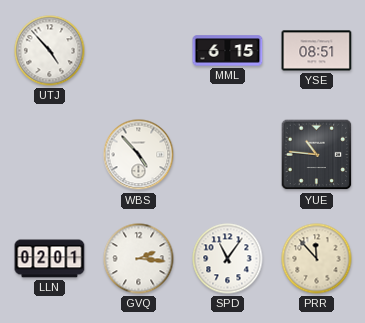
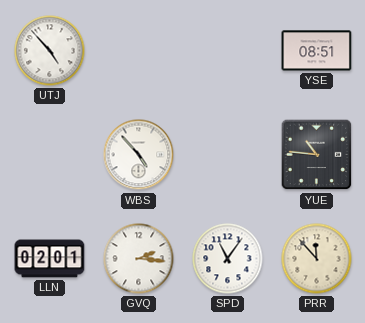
MML: 6:15 -> none
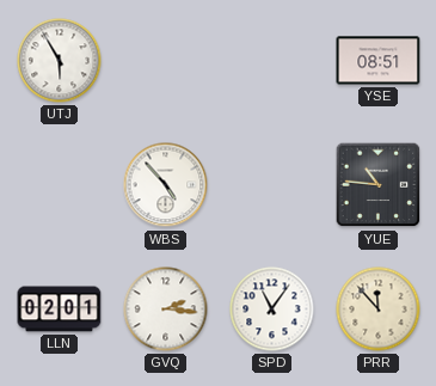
UTJ: 4:53 -> 5:55
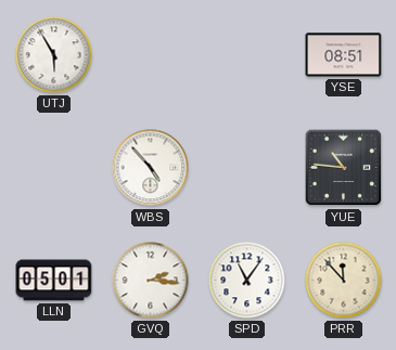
LLN: 02:01 -> 05:01
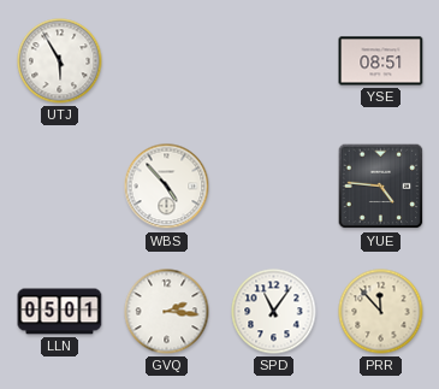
YUE: 10:46 -> 4:46
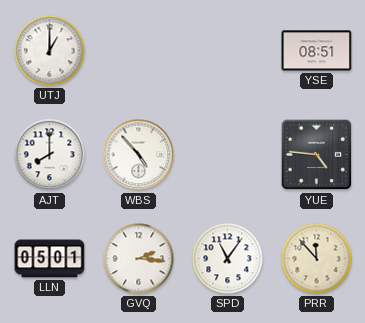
UTJ: 5:55 -> 1:00
AJT: none -> 8:00
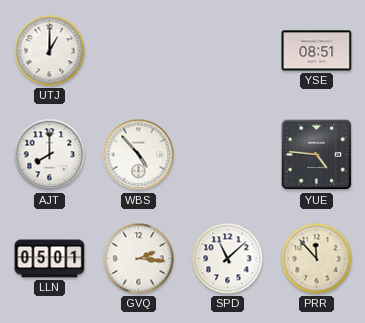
SPD: 11:06 -> 11:08
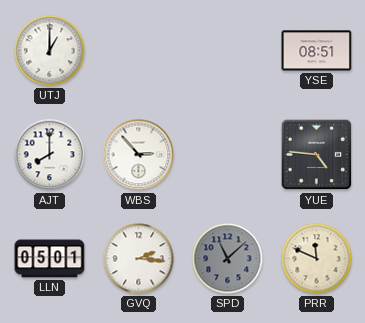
WBS: 4:53 -> 2:53
SPD dial: white -> grey
PRR: 11:53 -> 11:49
